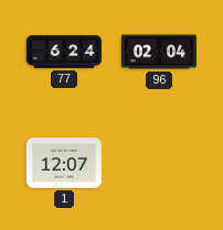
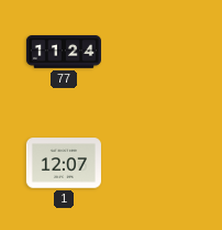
77: 6:24 -> 11:24
96: 02:04 -> none
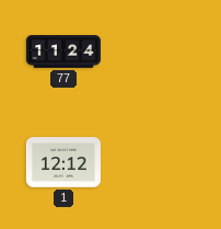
1: 12:07 -> 12:12
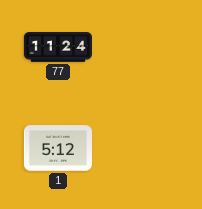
1: 12:12 -> 5:12
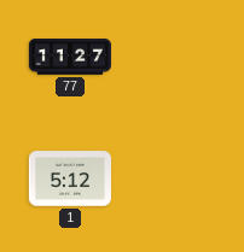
77: 11:24 -> 11:27
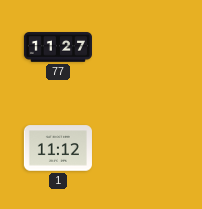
1: 5:12 -> 11:12
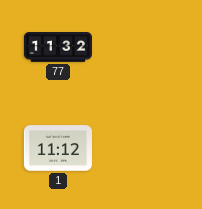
77: 11:27 -> 11:32
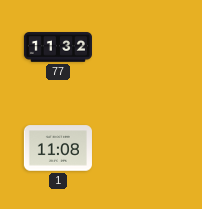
1: 11:12 -> 11:08
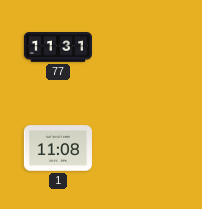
77: 11:32 -> 11:31
